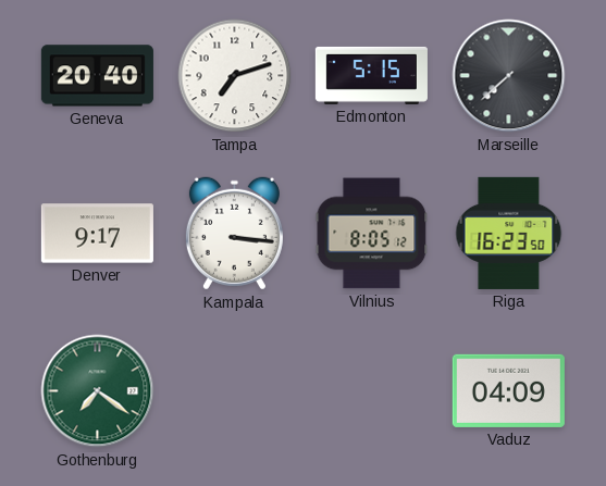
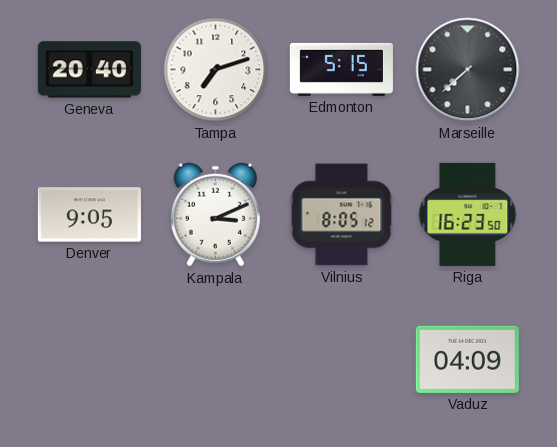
Denver: 9:17 -> 9:05
Kampala: 3:16 -> 3:11
Gothenburg: 7:21 -> none
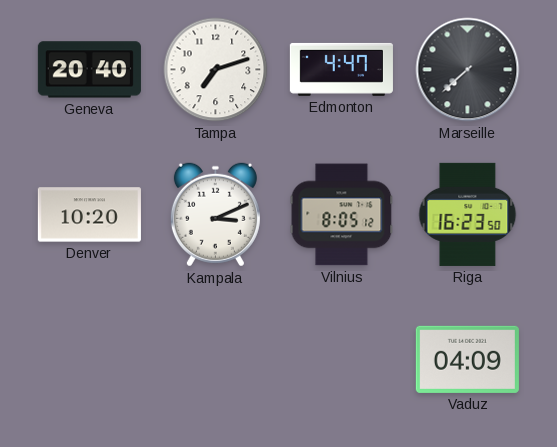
Edmonton: 5:15 -> 4:47
Denver: 9:05 -> 10:20
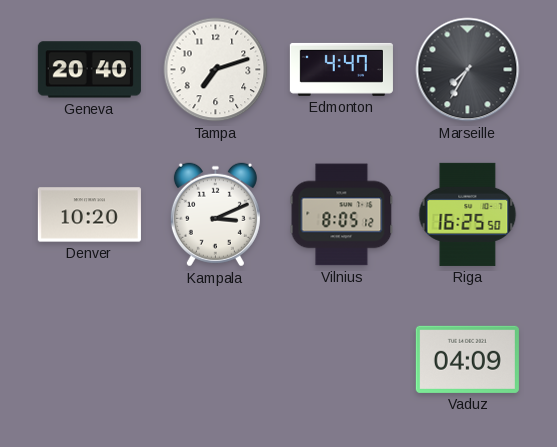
Marseille: 7:38 -> 7:35
Riga: 16:23 -> 16:25
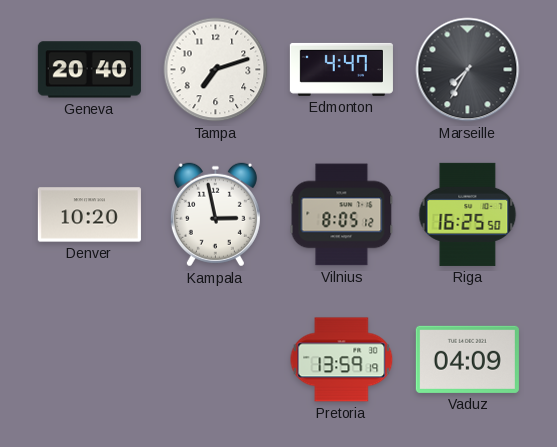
Kampala: 3:11 -> 2:58
Pretoria: none -> 13:59
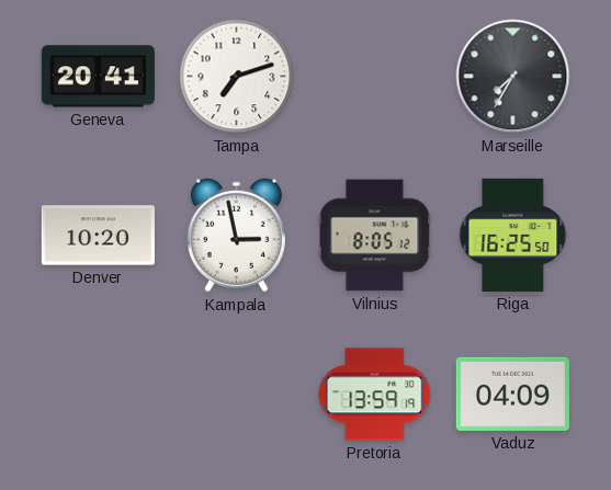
Geneva: 20:40 -> 20:41
Edmonton: 4:47 -> none
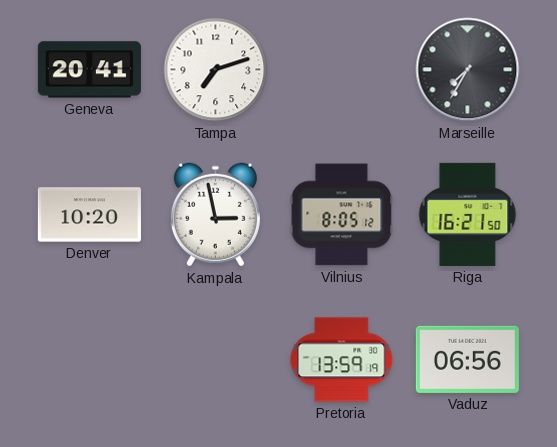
Riga: 16:25 -> 16:21
Vaduz: 04:09 -> 06:56
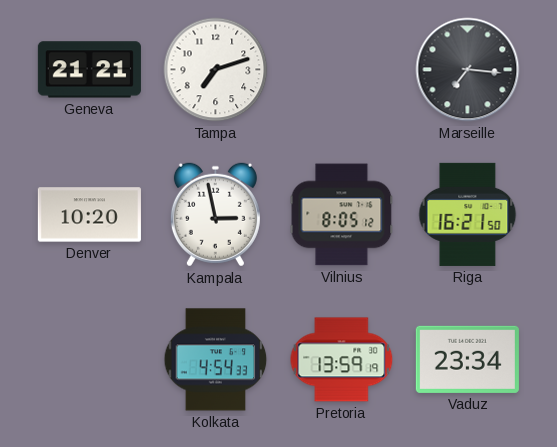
Geneva: 20:41 -> 21:21
Marseille: 7:35 -> 7:16
Kolkata: none -> 4:54
Vaduz: 06:56 -> 23:34
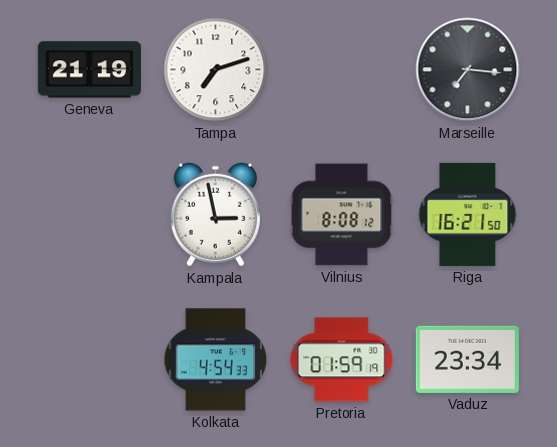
Geneva: 21:21 -> 21:19
Denver: 10:20 -> none
Vilnius: 8:05 -> 8:08
Pretoria: 13:59 -> 01:59
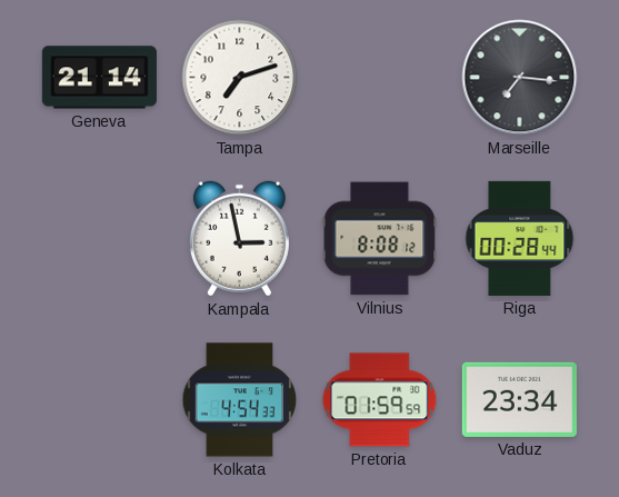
Geneva: 21:19 -> 21:14
Riga: 16:21 -> 00:28
Pretoria: 01:59:19 -> 01:59:59
